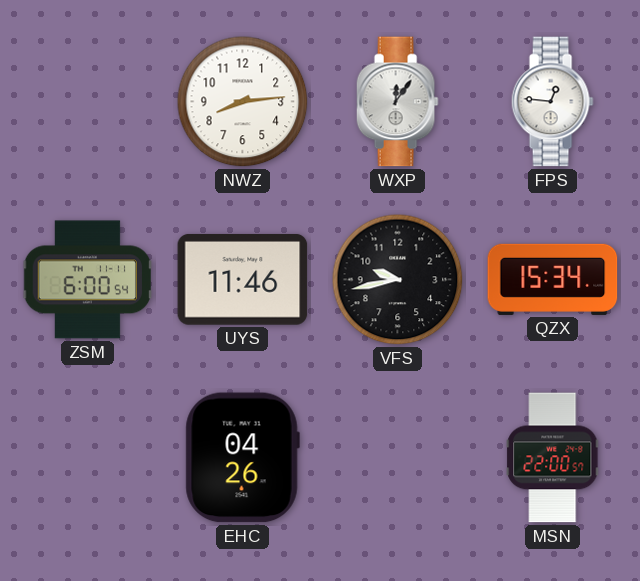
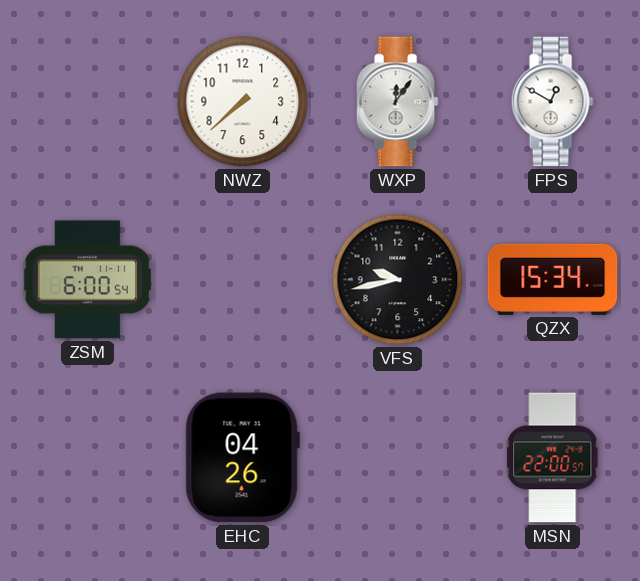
NWZ: 8:14 -> 7:38
FPS: 12:46 -> 12:50
UYS: 11:46 -> none
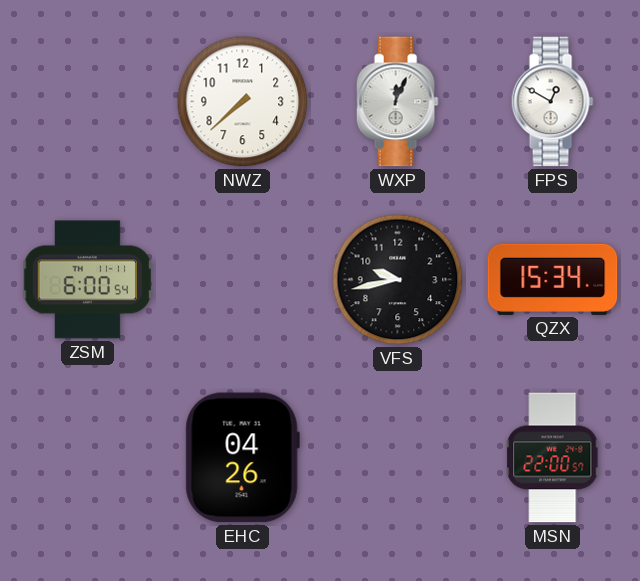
WXP: 12:06 -> 12:04
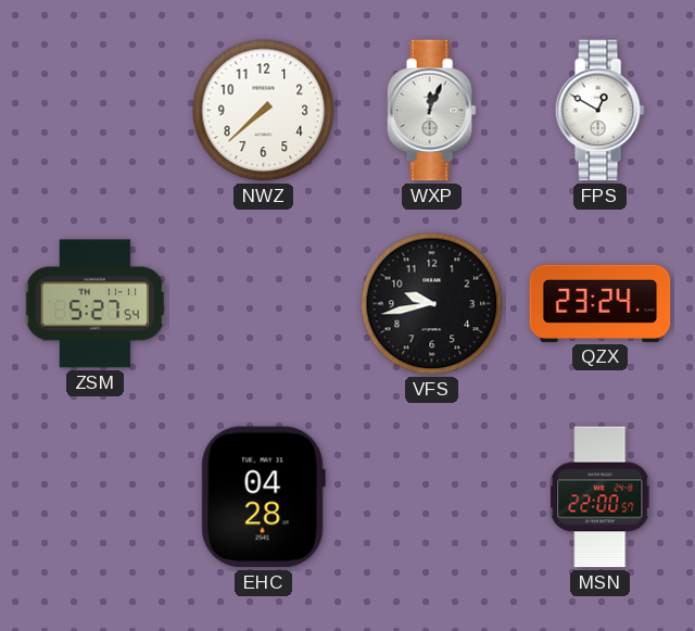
ZSM: 6:00 -> 5:27
QZX: 15:34 -> 23:24
EHC: 04:26 -> 04:28
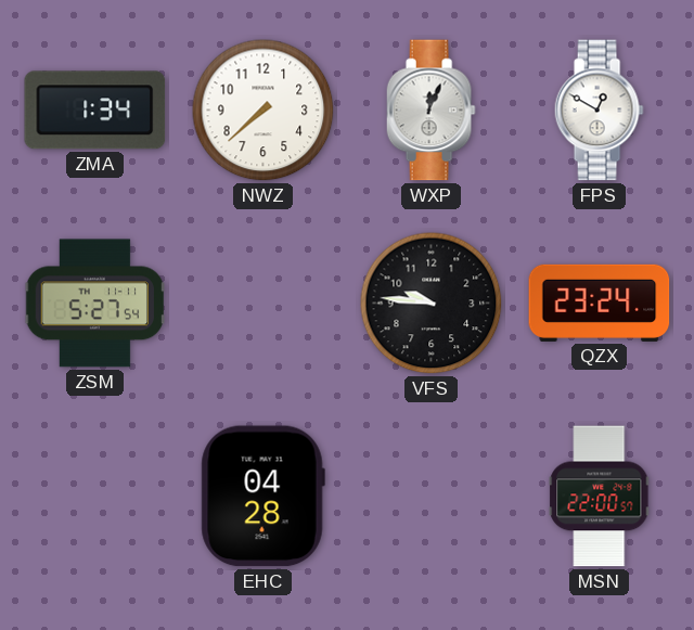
ZMA: none -> 1:34
VFS: 9:43 -> 9:46
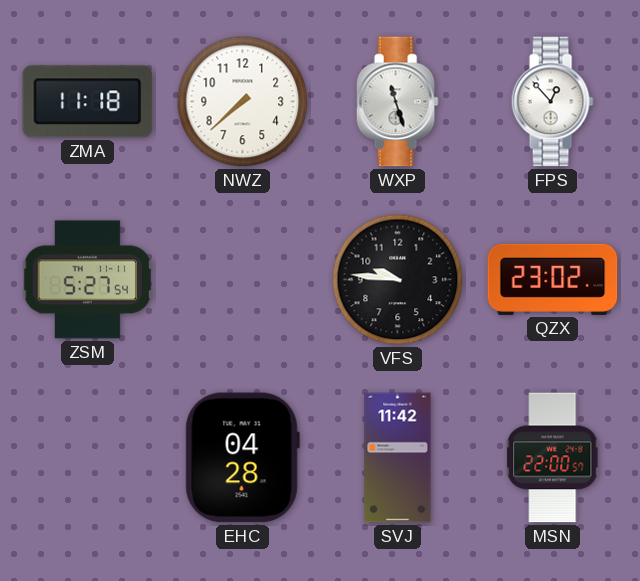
ZMA: 1:34 -> 11:18
WXP: 12:04 -> 11:27
FPS: 12:50 -> 12:53
QZX: 23:24 -> 23:02
SVJ: none -> 11:42
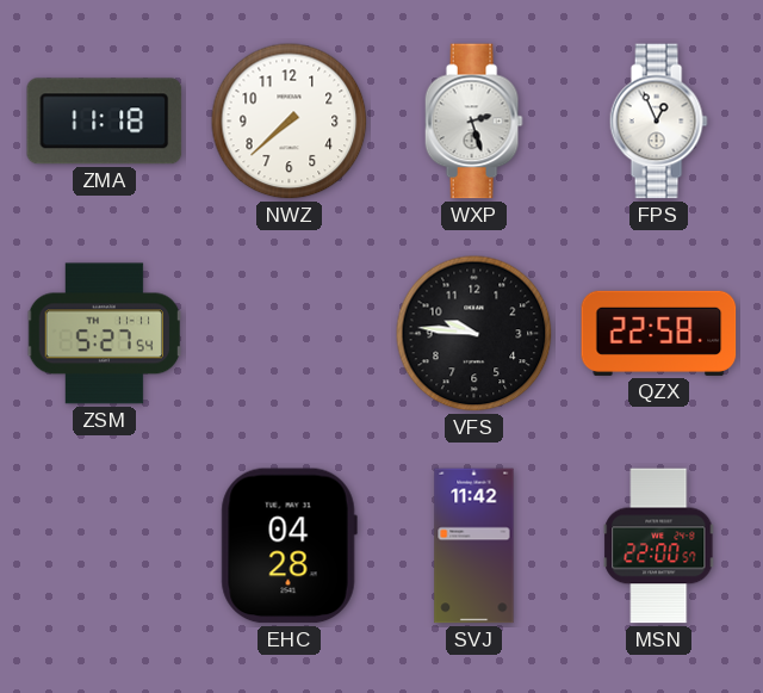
WXP: 11:27 -> 2:27
FPS: 12:53 -> 12:56
QZX: 23:02 -> 22:58
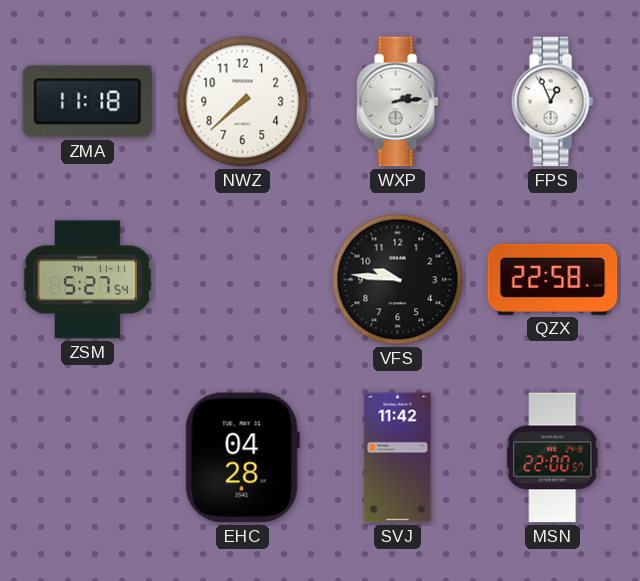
WXP: 2:27 -> 2:14
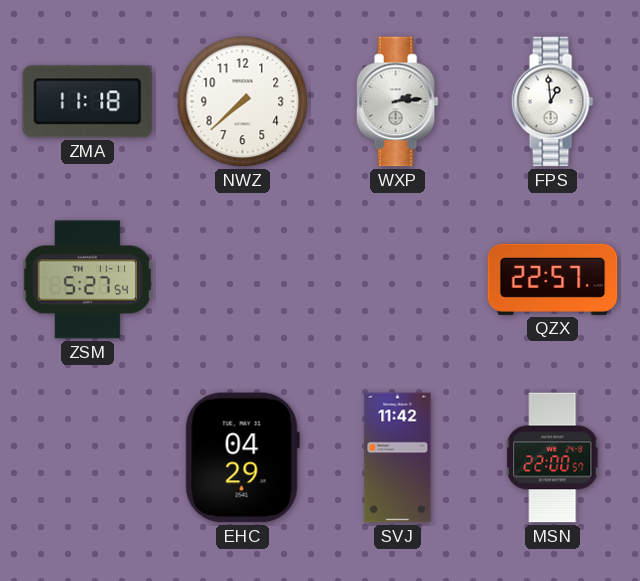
FPS: 12:56 -> 12:59
VFS: 9:46 -> none
QZX: 22:58 -> 22:57
EHC: 04:28 -> 04:29
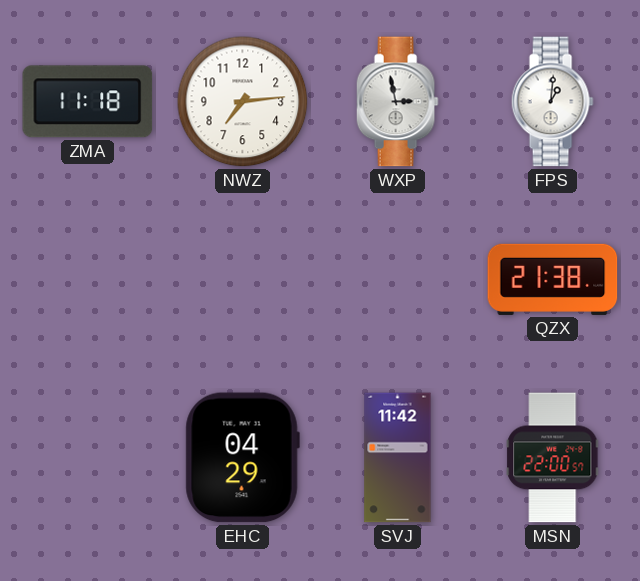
NWZ: 7:38 -> 7:14
WXP: 2:14 -> 2:58
FPS: 12:59 -> 1:01
ZSM: 5:27 -> none
QZX: 22:57 -> 21:38
